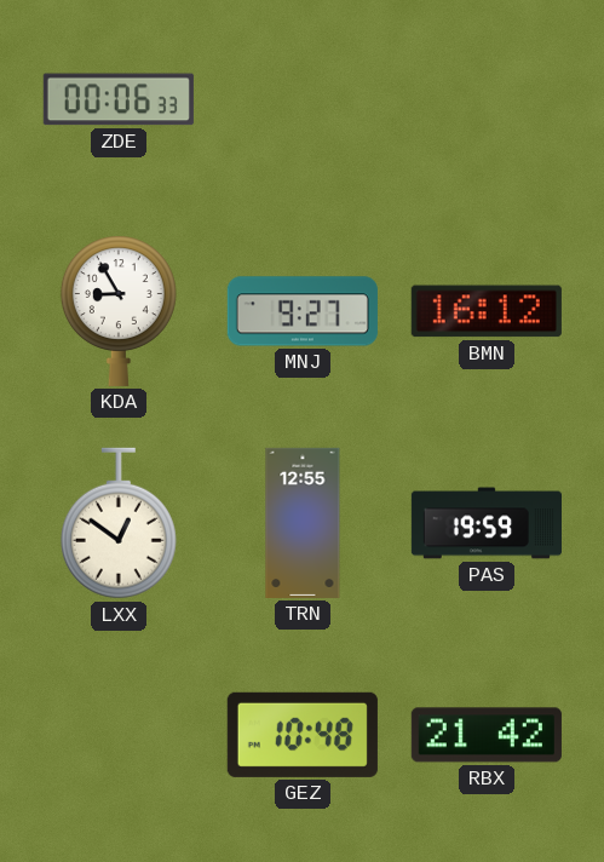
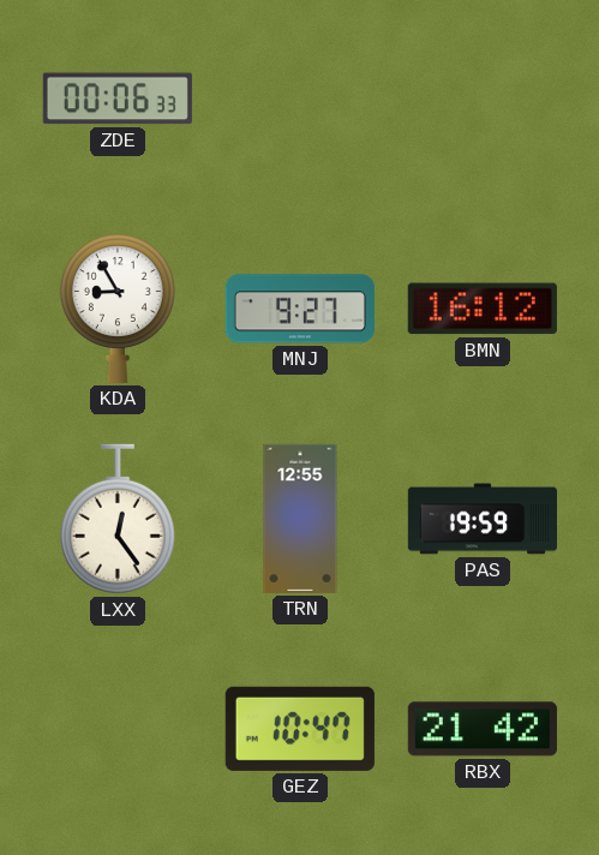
LXX: 12:51 -> 12:24
GEZ: 10:48 -> 10:47
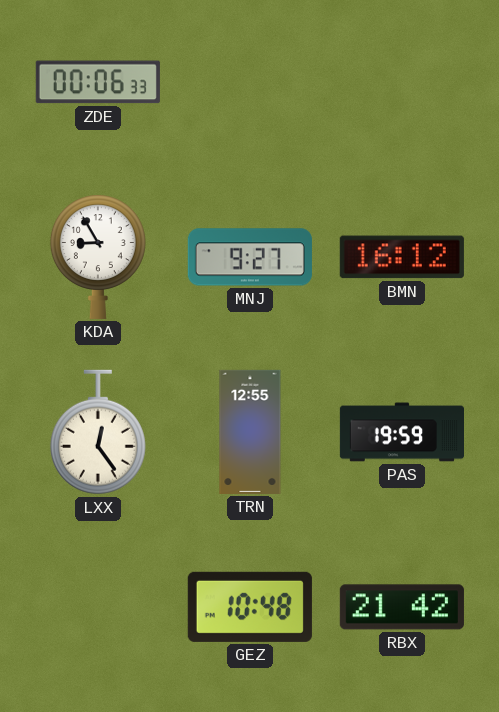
GEZ: 10:47 -> 10:48
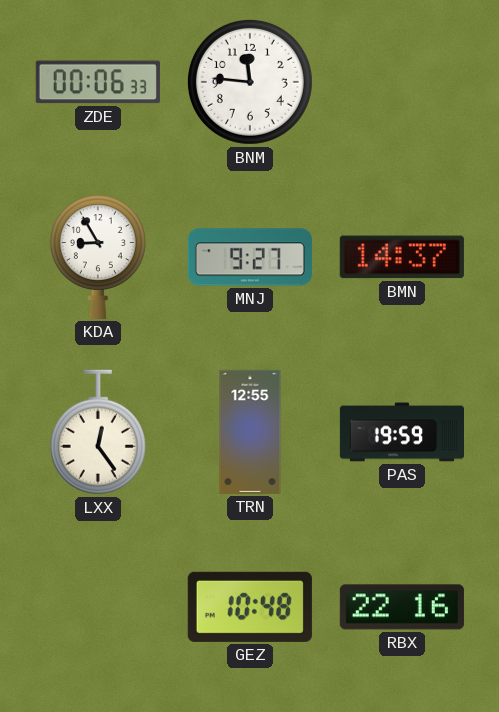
BNM: none -> 11:46
BMN: 16:12 -> 14:37
RBX: 21:42 -> 22:16
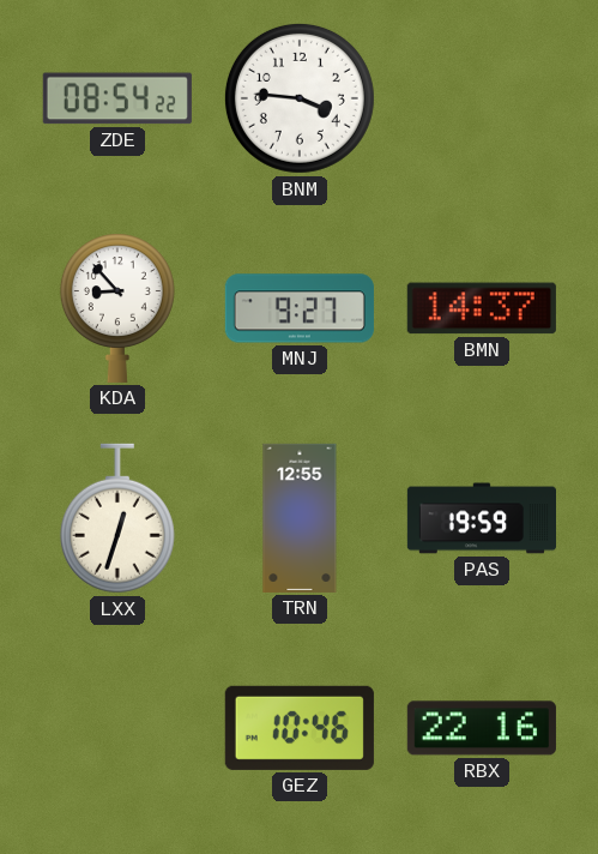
ZDE: 00:06 -> 08:54
BNM: 11:46 -> 3:46
KDA: 8:55 -> 8:53
LXX: 12:24 -> 12:33
GEZ: 10:48 -> 10:46
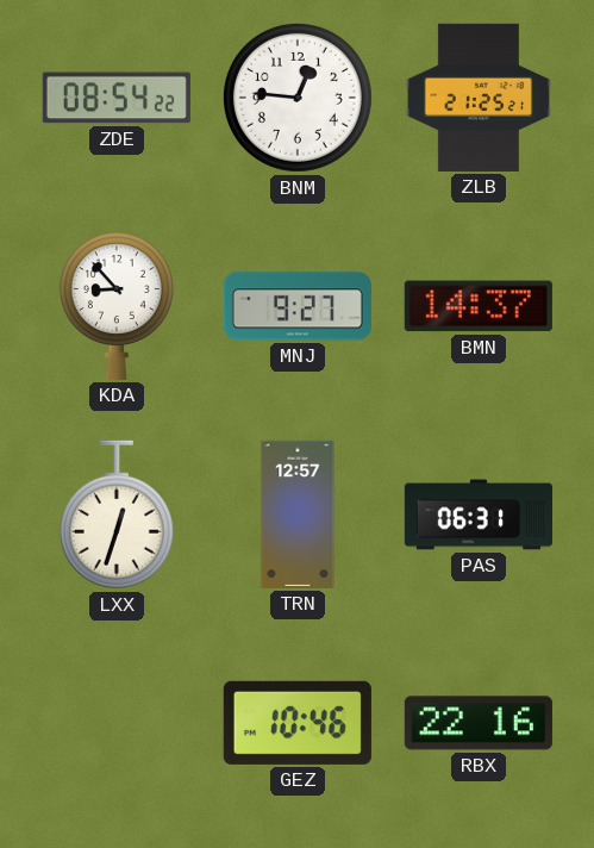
BNM: 3:46 -> 12:46
ZLB: none -> 21:25
TRN: 12:55 -> 12:57
PAS: 19:59 -> 06:31
